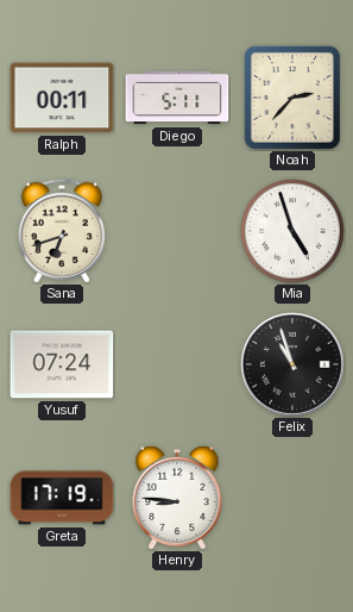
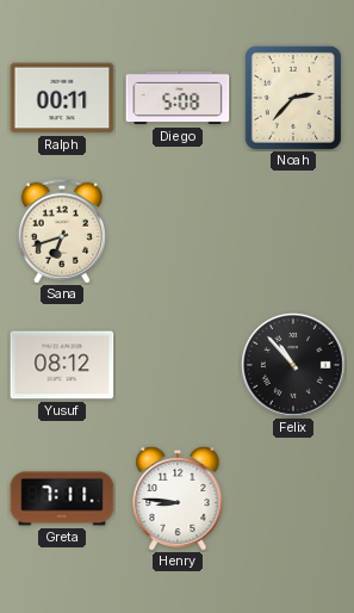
Diego: 5:11 -> 5:08
Mia: 4:57 -> none
Yusuf: 07:24 -> 08:12
Felix: 10:57 -> 10:53
Greta: 17:19 -> 7:11
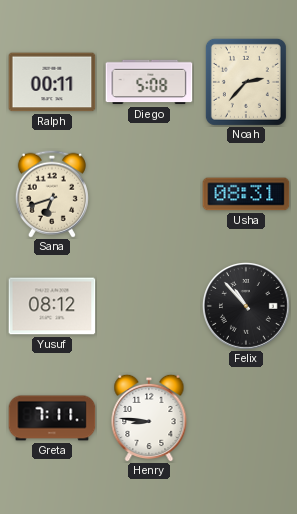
Usha: none -> 08:31
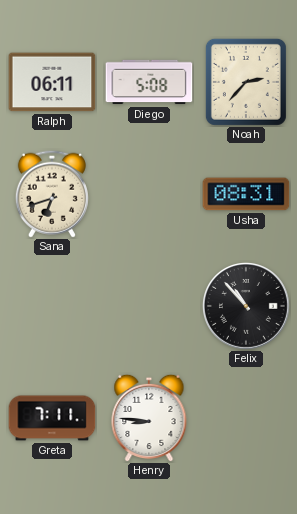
Ralph: 00:11 -> 06:11
Yusuf: 08:12 -> none
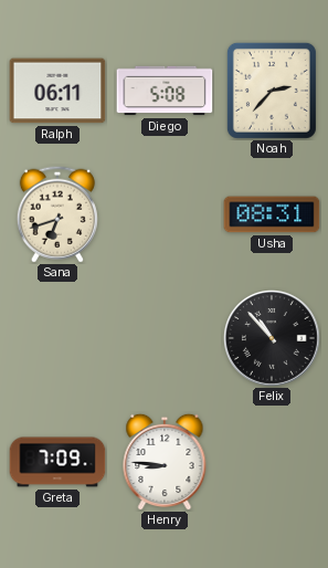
Greta: 7:11 -> 7:09
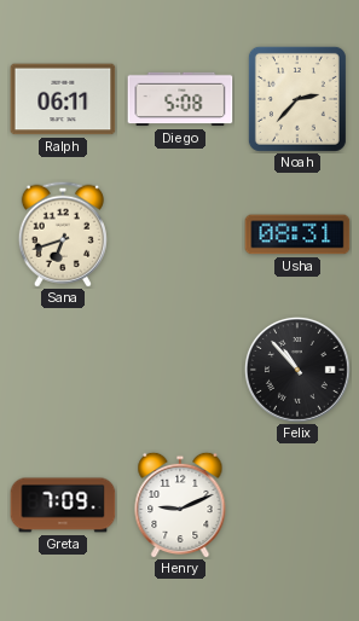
Henry: 8:46 -> 9:11
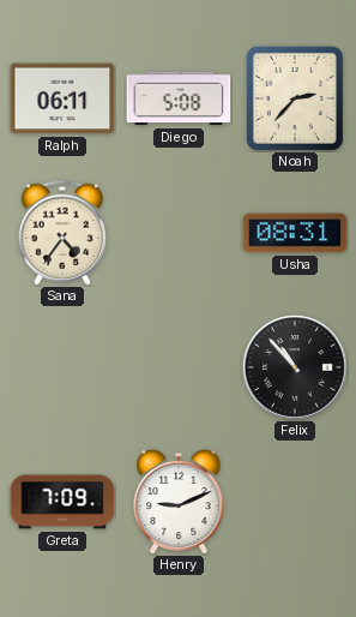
Sana: 6:42 -> 4:36
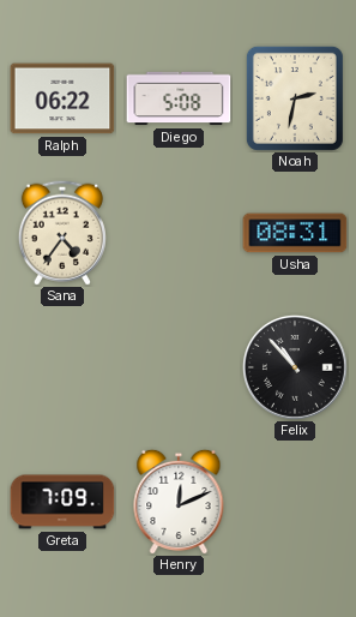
Ralph: 06:11 -> 06:22
Noah: 2:37 -> 2:32
Henry: 9:11 -> 12:11
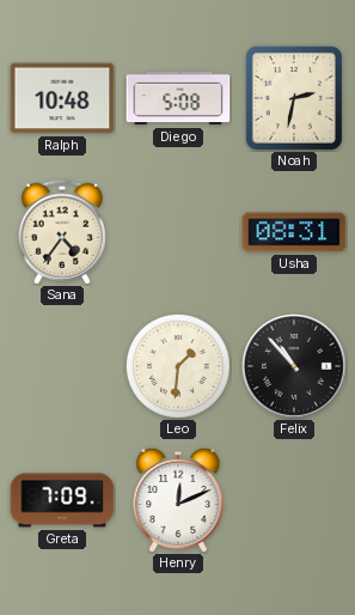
Ralph: 06:22 -> 10:48
Leo: none -> 1:31
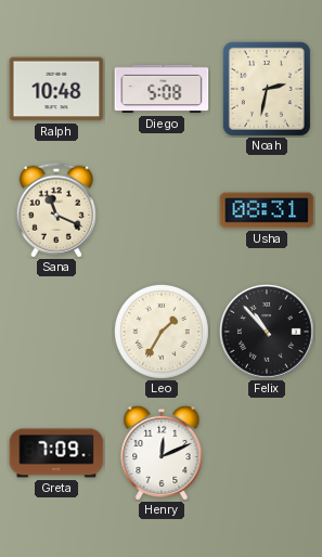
Sana: 4:36 -> 11:19
Leo: 1:31 -> 1:35
